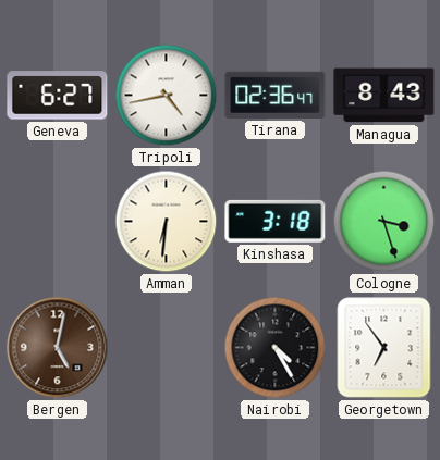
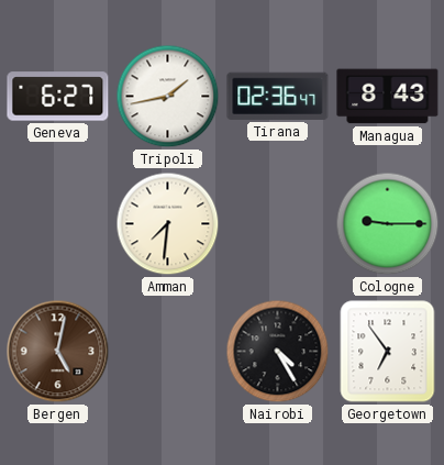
Tripoli: 4:43 -> 1:43
Amman: 6:31 -> 7:31
Kinshasa: 3:18 -> none
Cologne: 3:27 -> 9:15
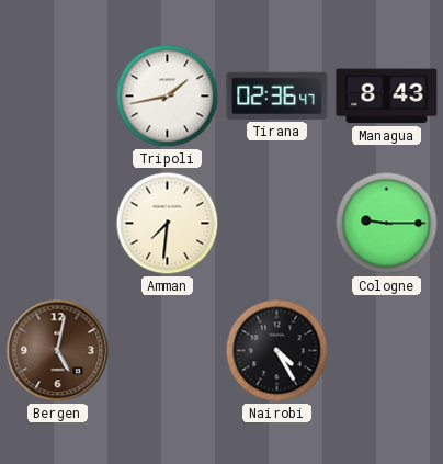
Geneva: 6:27 -> none
Georgetown: 6:54 -> none
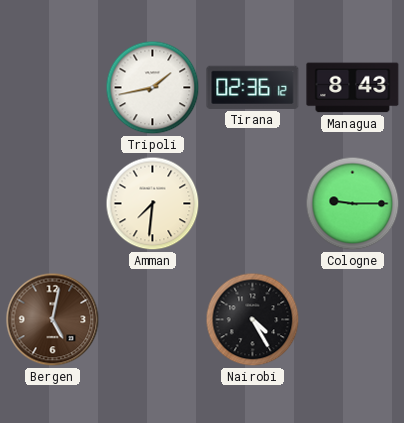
Tirana: 02:36:47 -> 02:36:12
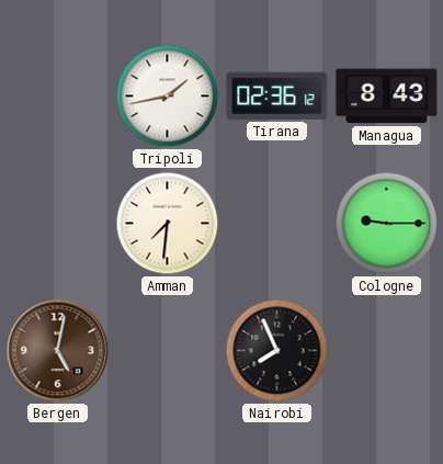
Nairobi: 4:25 -> 7:56
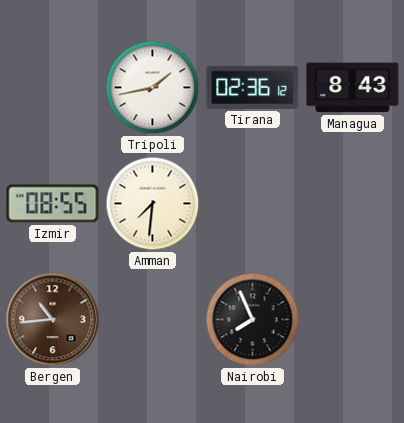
Izmir: none -> 08:55
Cologne: 9:15 -> none
Bergen: 5:02 -> 10:44
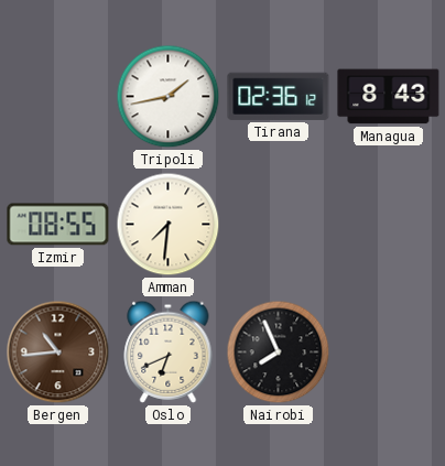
Oslo: none -> 6:41
